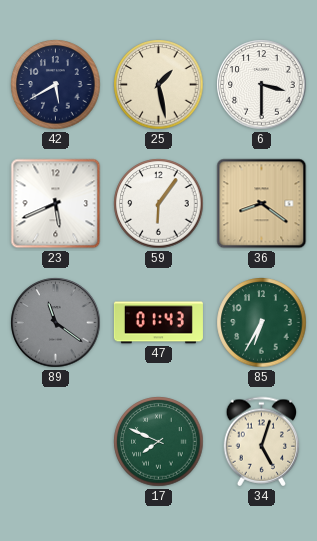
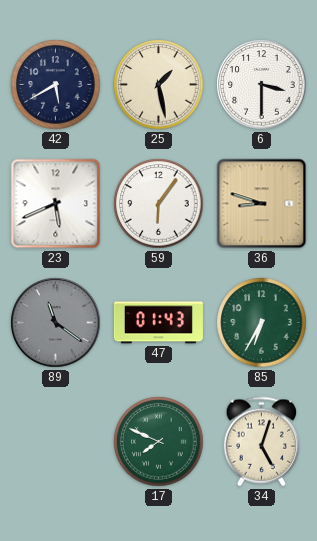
36: 8:21 -> 8:48
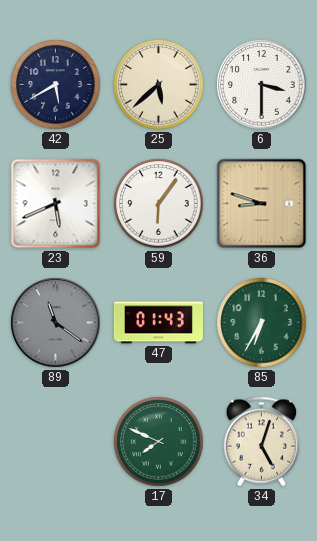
25: 1:28 -> 5:38
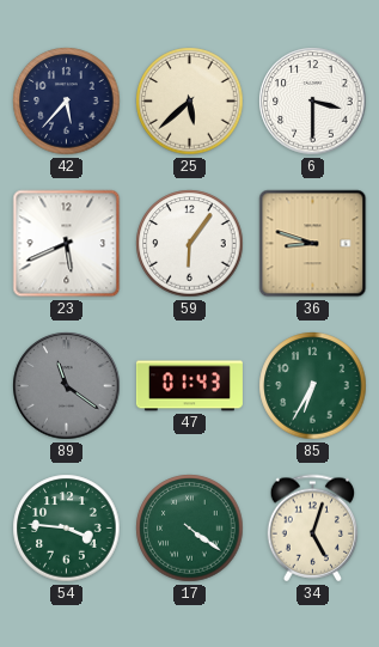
42: 5:40 -> 5:37
54: none -> 3:46
17: 7:49 -> 4:21
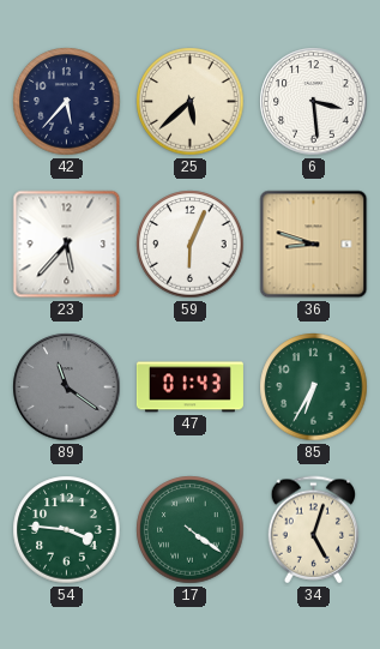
6: 3:30 -> 3:29
23: 5:41 -> 5:37
59: 6:06 -> 6:04
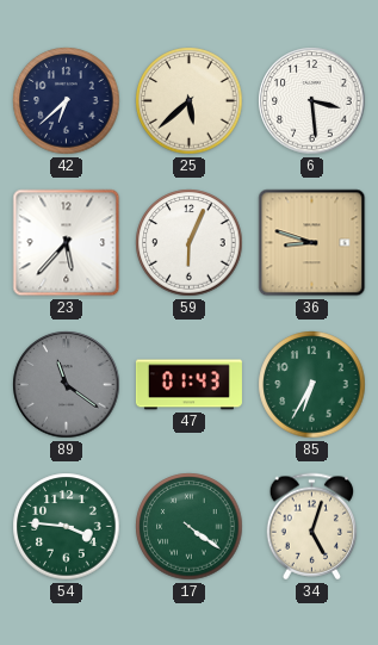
42: 5:37 -> 6:38
